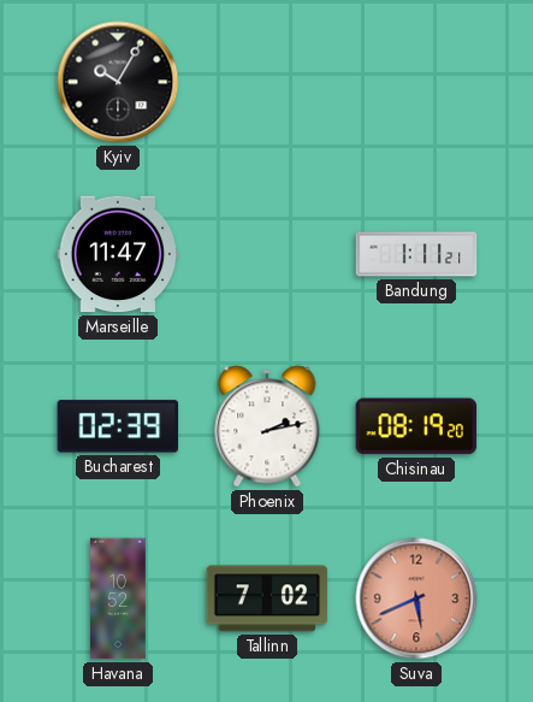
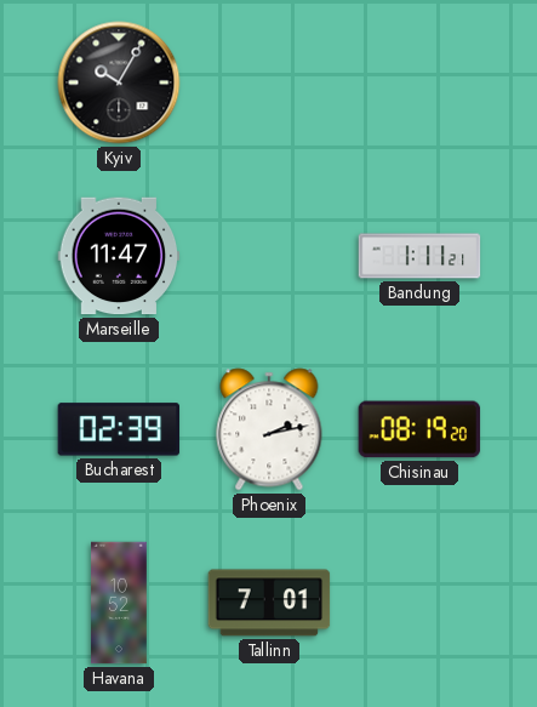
Tallinn: 7:02 -> 7:01
Suva: 5:41 -> none
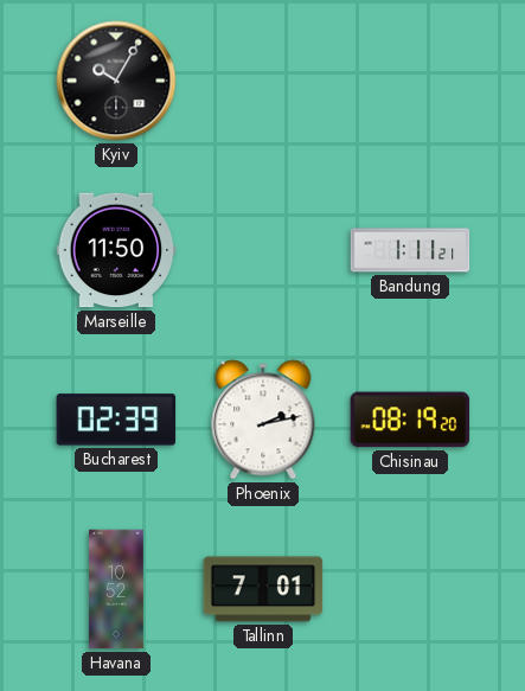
Marseille: 11:47 -> 11:50
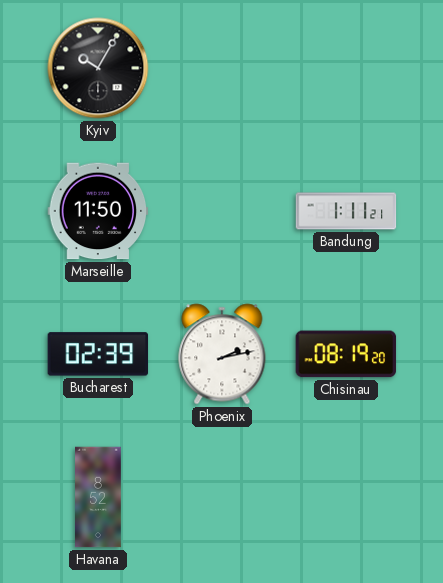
Havana: 10:52 -> 8:52
Tallinn: 7:01 -> none
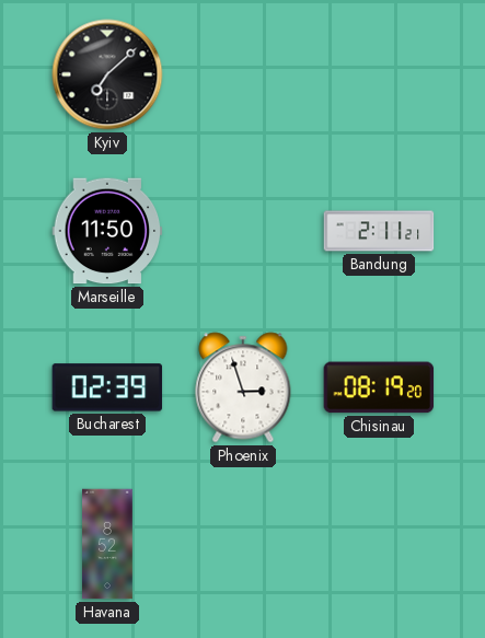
Kyiv: 10:05 -> 7:08
Bandung: 1:11 -> 2:11
Phoenix: 2:13 -> 2:57
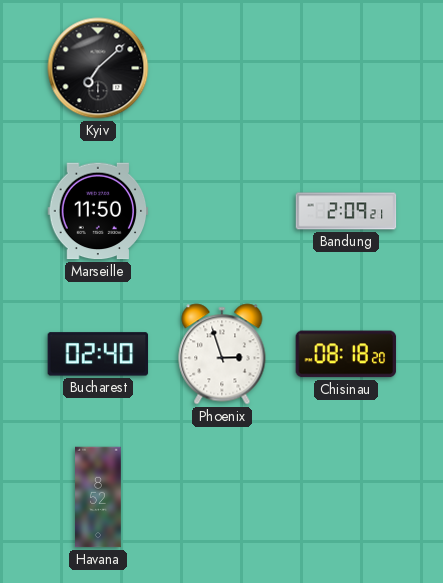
Bandung: 2:11 -> 2:09
Bucharest: 02:39 -> 02:40
Chisinau: 08:19 -> 08:18
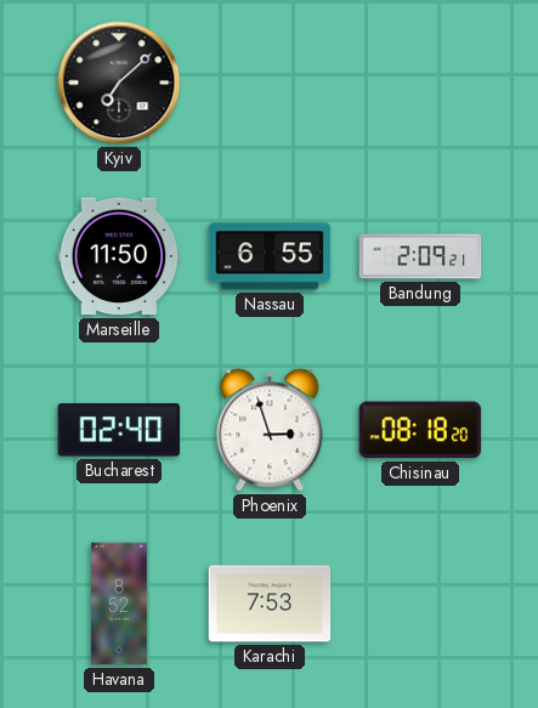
Nassau: none -> 6:55
Karachi: none -> 7:53
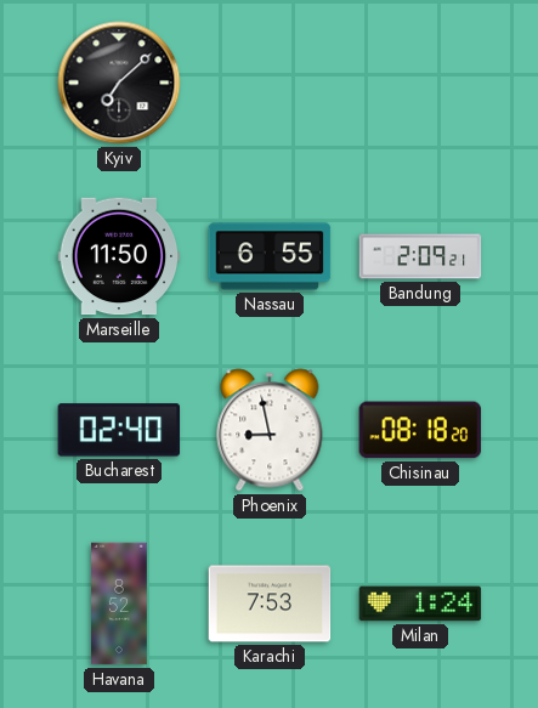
Phoenix: 2:57 -> 8:58
Milan: none -> 1:24
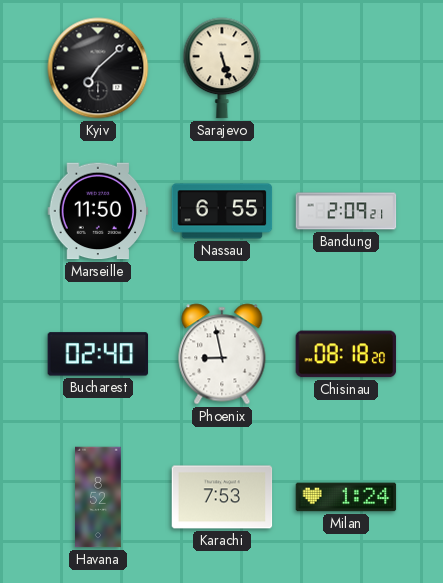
Sarajevo: none -> 5:27
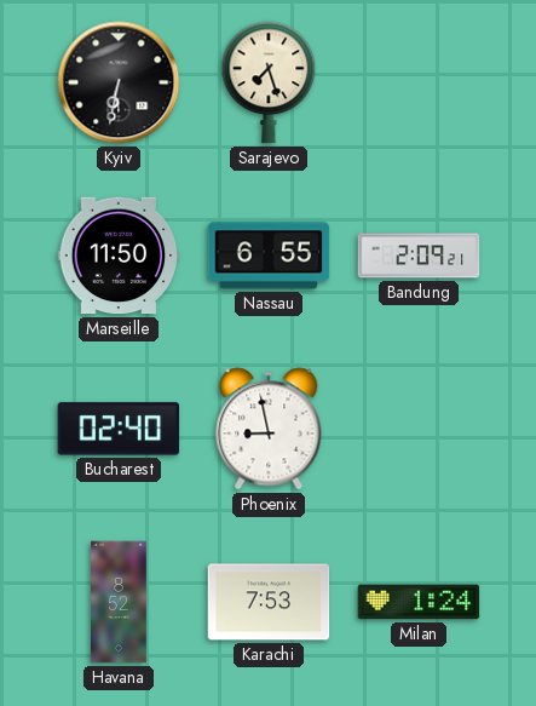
Kyiv: 7:08 -> 6:32
Sarajevo: 5:27 -> 7:27
Chisinau: 08:18 -> none
